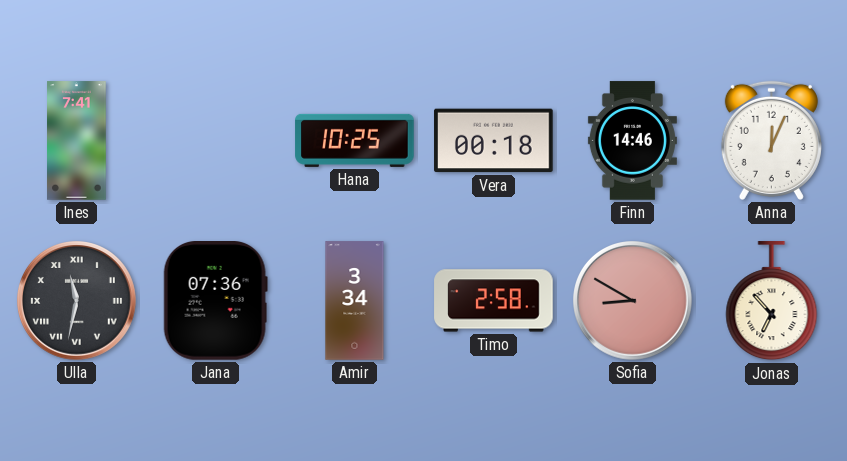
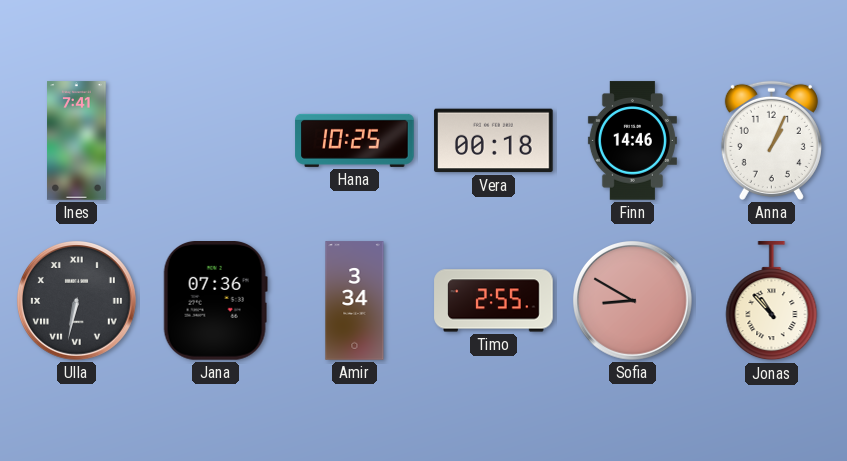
Anna: 12:04 -> 1:04
Ulla: 11:32 -> 6:32
Timo: 2:58 -> 2:55
Jonas: 6:53 -> 10:53
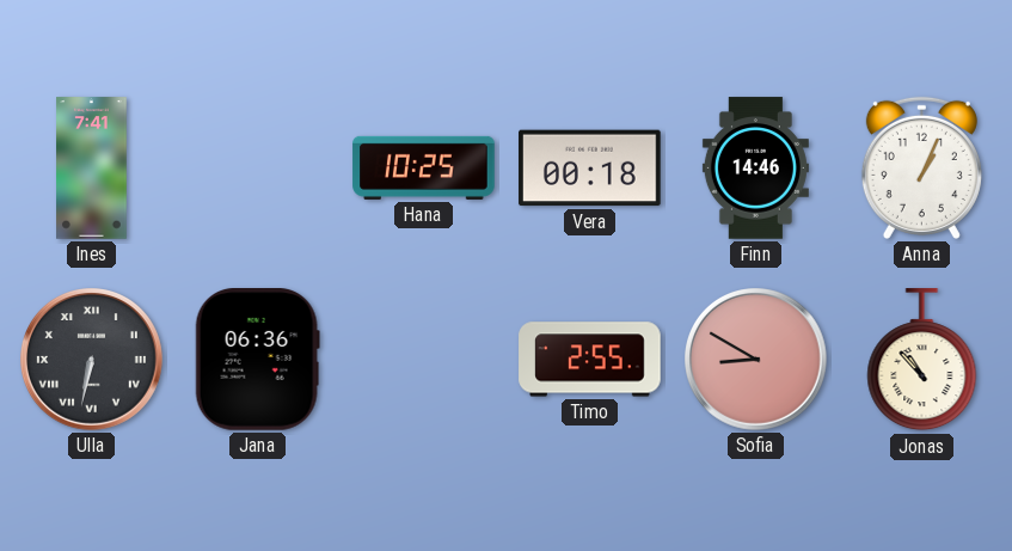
Jana: 07:36 -> 06:36
Amir: 3:34 -> none
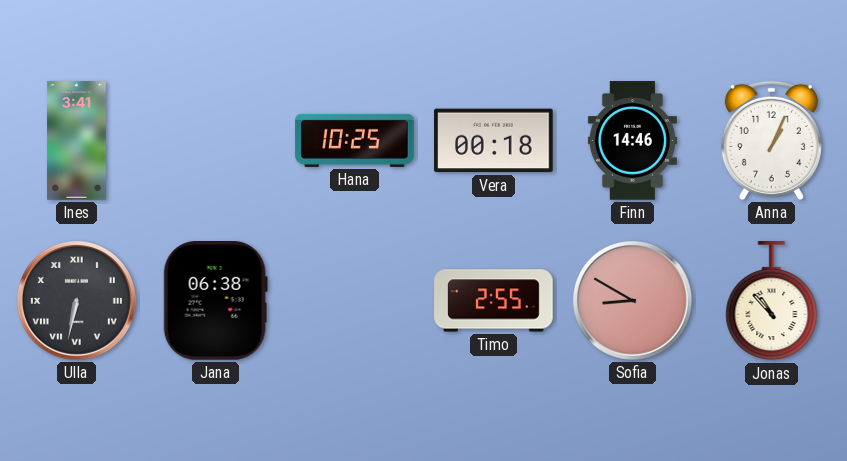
Ines: 7:41 -> 3:41
Jana: 06:36 -> 06:38
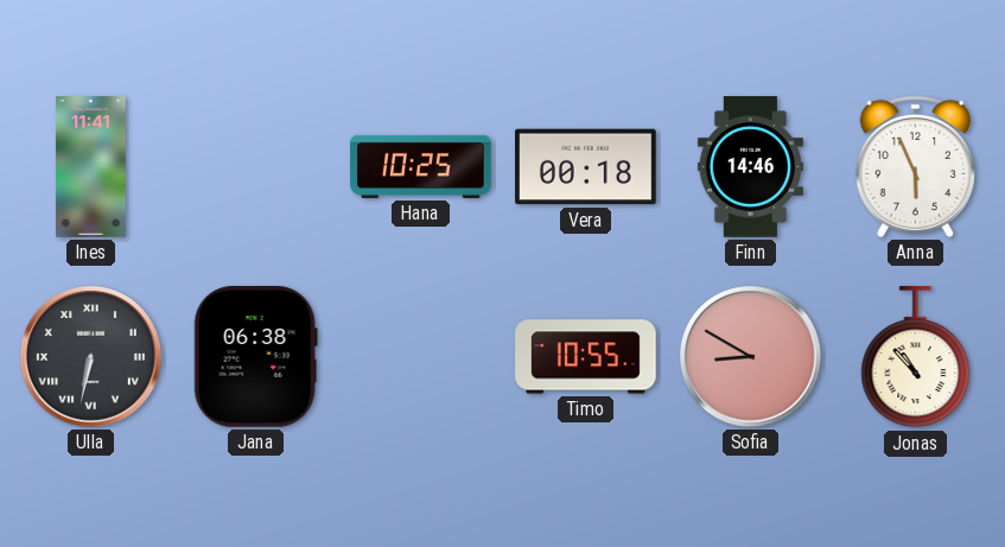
Ines: 3:41 -> 11:41
Anna: 1:04 -> 5:56
Timo: 2:55 -> 10:55
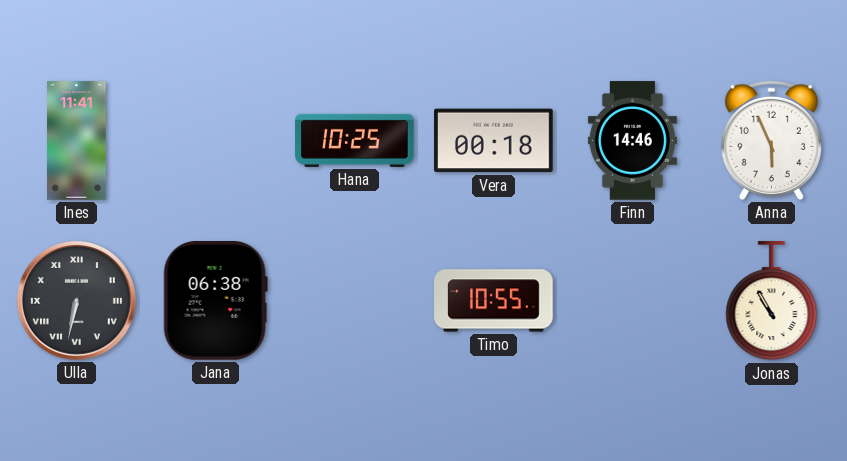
Sofia: 8:50 -> none
Jonas: 10:53 -> 10:55
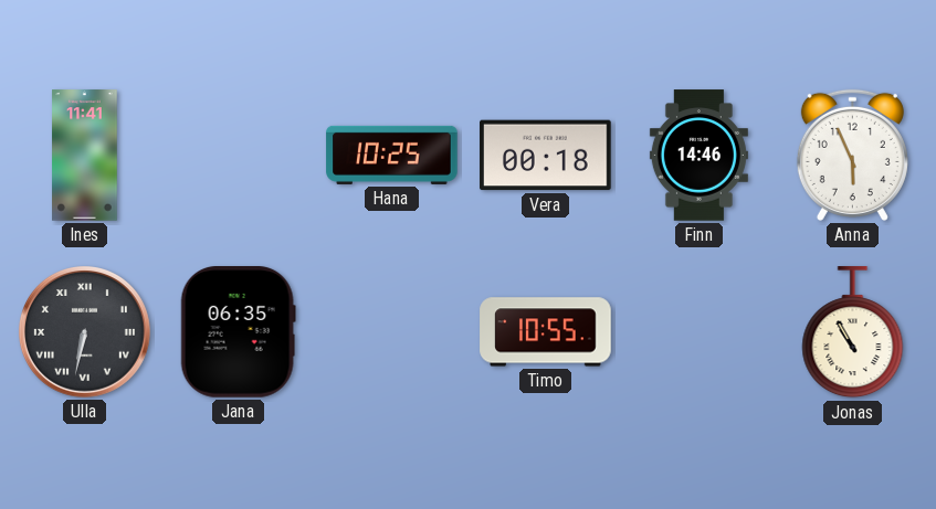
Jana: 06:38 -> 06:35
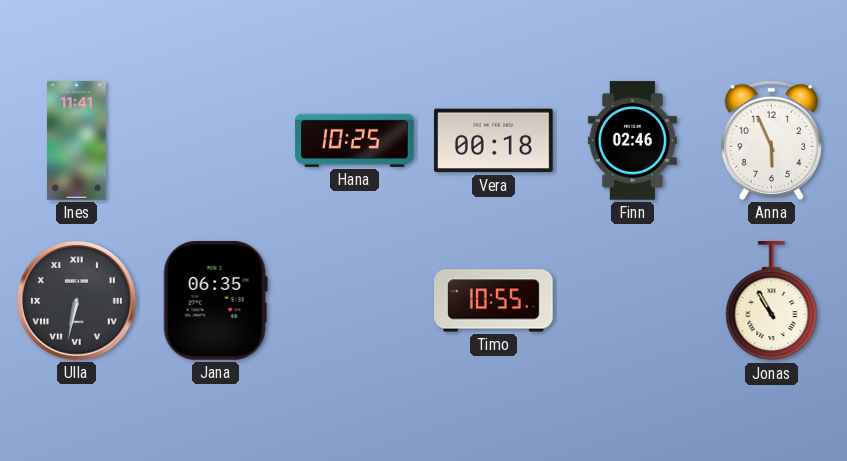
Finn: 14:46 -> 02:46
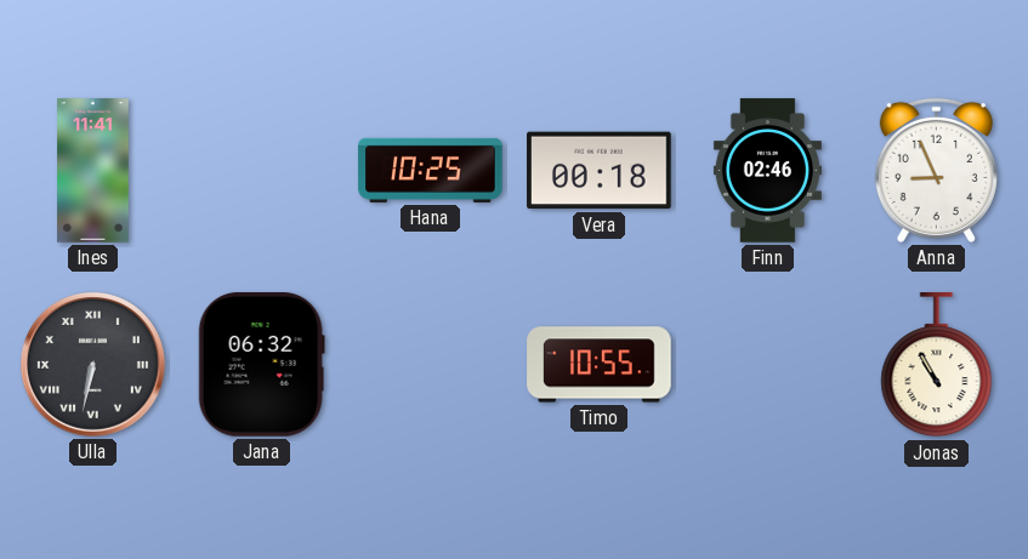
Anna: 5:56 -> 8:56
Jana: 06:35 -> 06:32
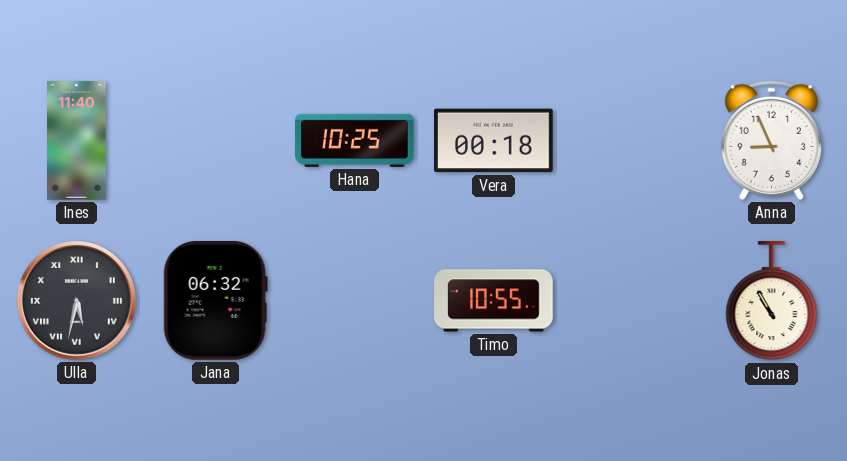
Ines: 11:41 -> 11:40
Finn: 02:46 -> none
Ulla: 6:32 -> 5:32
